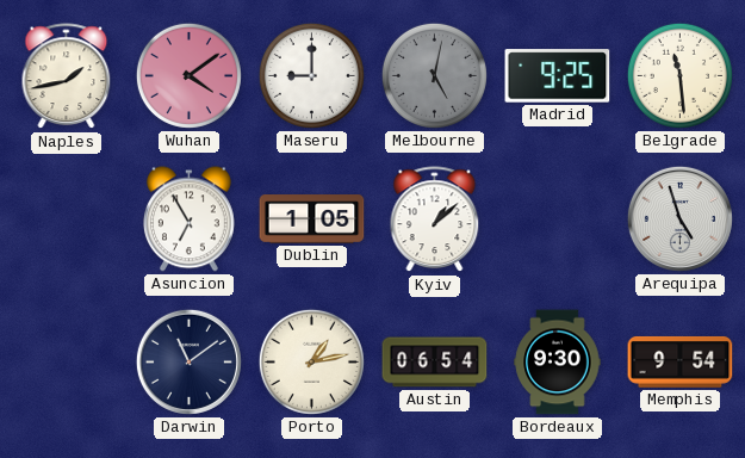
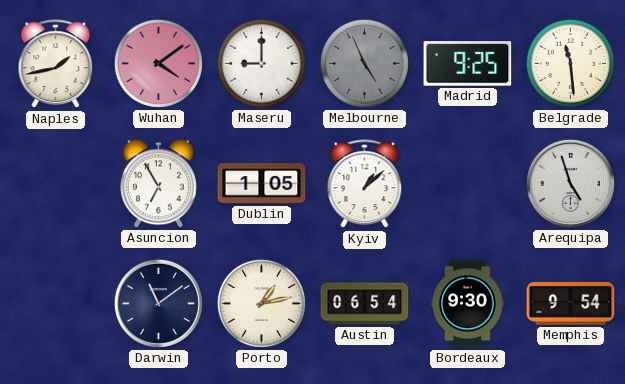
Melbourne: 5:02 -> 4:56
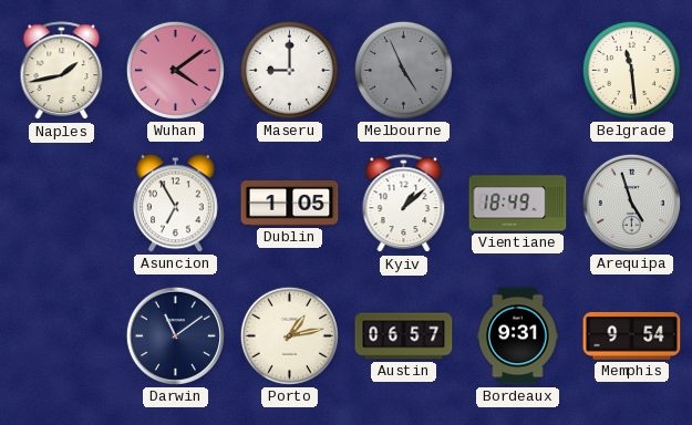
Madrid: 9:25 -> none
Vientiane: none -> 18:49
Austin: 06:54 -> 06:57
Bordeaux: 9:30 -> 9:31
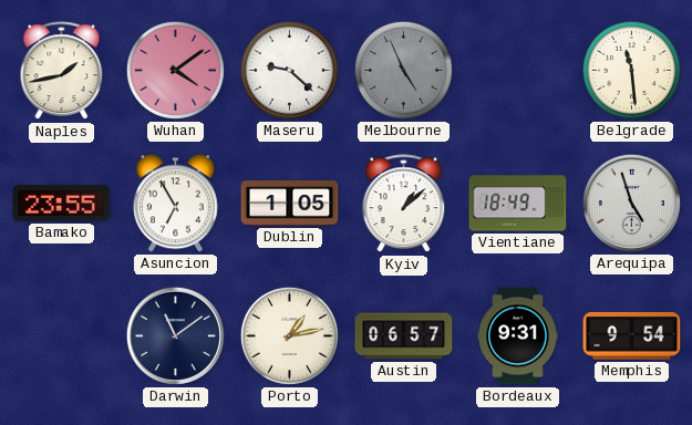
Maseru: 9:00 -> 9:22
Bamako: none -> 23:55
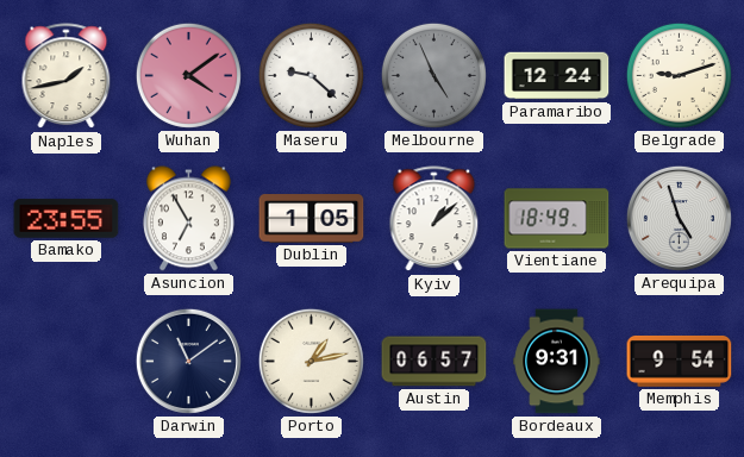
Paramaribo: none -> 12:24
Belgrade: 11:29 -> 9:12
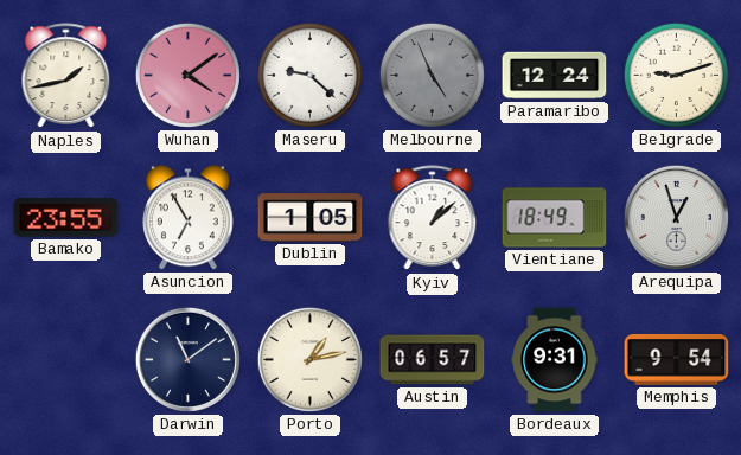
Arequipa: 4:57 -> 12:57
